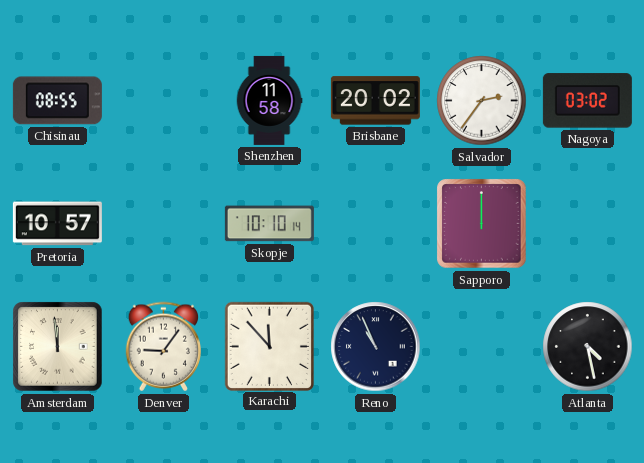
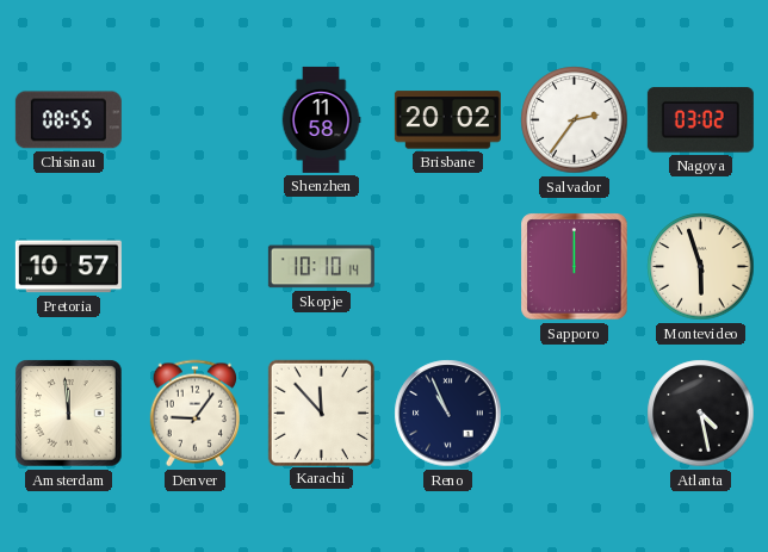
Montevideo: none -> 5:57
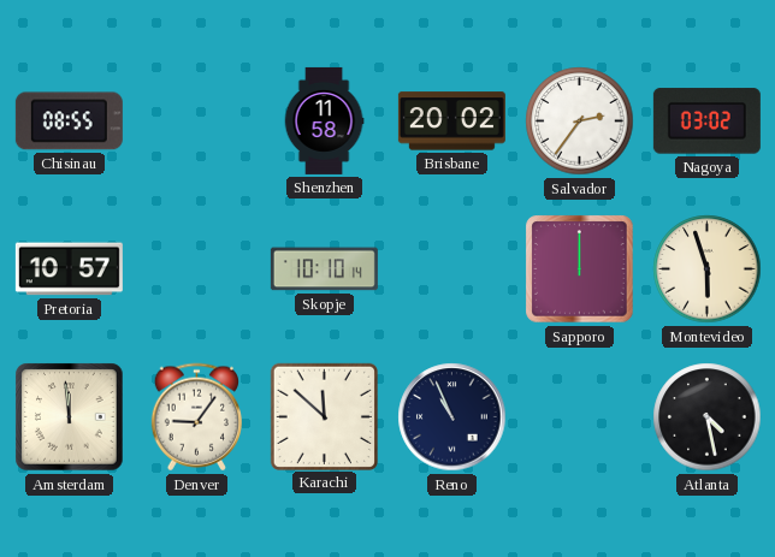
Karachi: 11:53 -> 11:52
